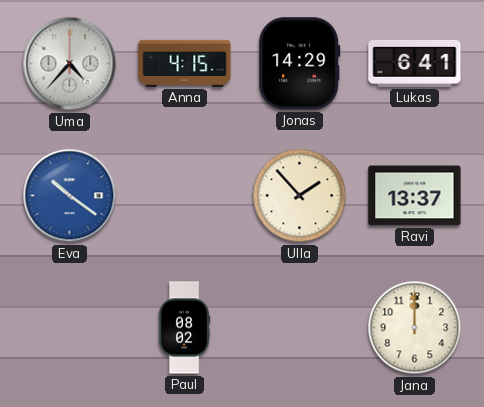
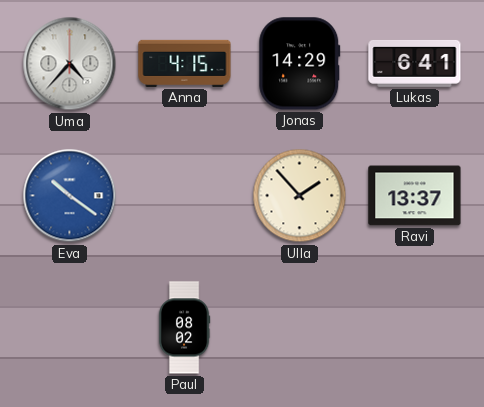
Jana: 12:00 -> none
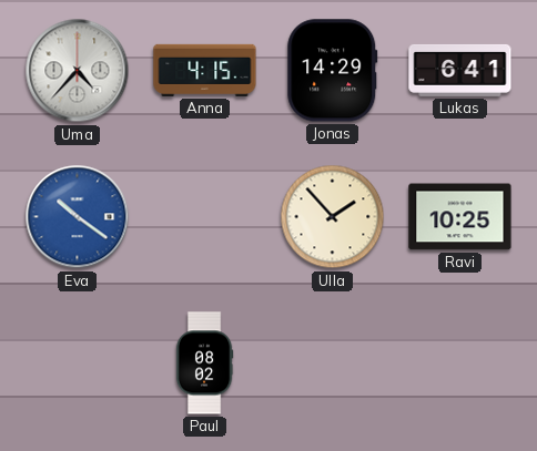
Ravi: 13:37 -> 10:25
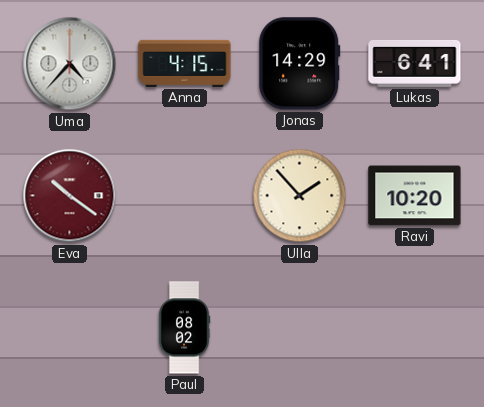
Eva dial: blue -> burgundy
Ravi: 10:25 -> 10:20
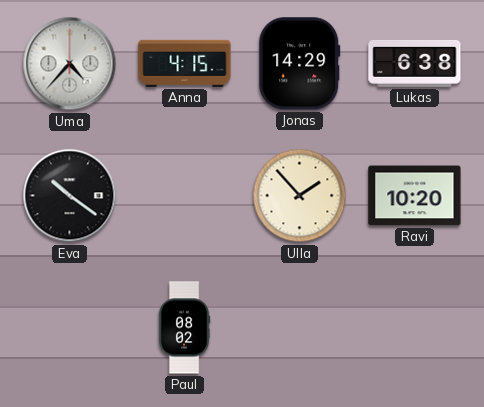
Lukas: 6:41 -> 6:38
Eva dial: burgundy -> black
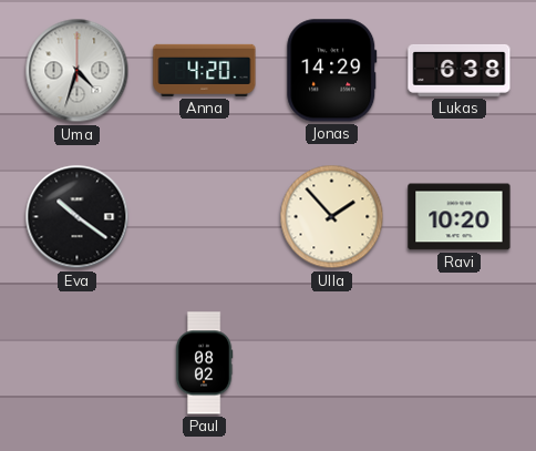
Uma: 4:37 -> 4:33
Anna: 4:15 -> 4:20
